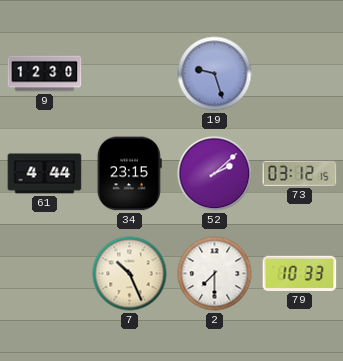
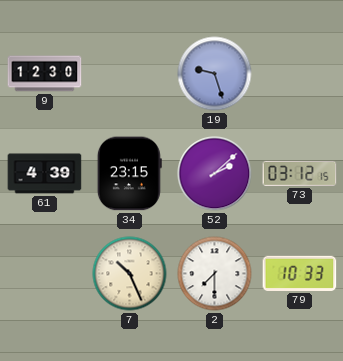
61: 4:44 -> 4:39
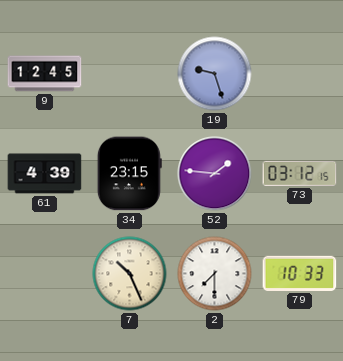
9: 12:30 -> 12:45
52: 2:08 -> 1:46
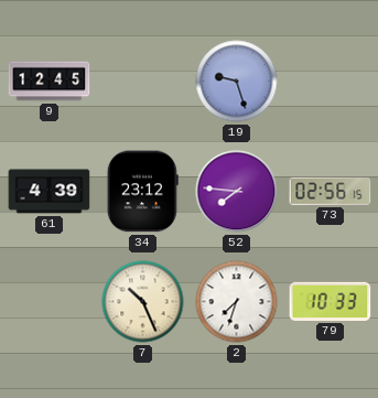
34: 23:15 -> 23:12
52: 1:46 -> 7:46
73: 03:12 -> 02:56
2: 7:30 -> 7:33
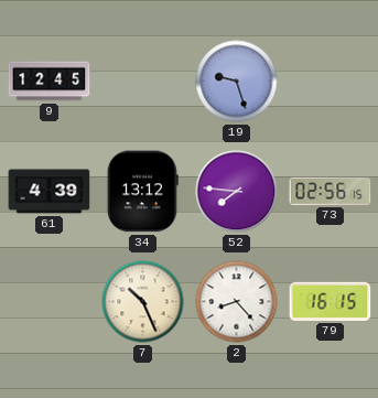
34: 23:12 -> 13:12
2: 7:33 -> 8:23
79: 10:33 -> 16:15
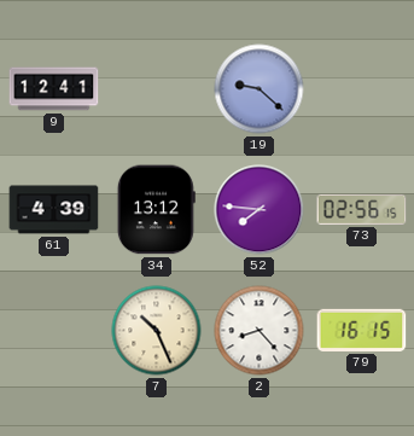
9: 12:45 -> 12:41
19: 9:27 -> 9:22
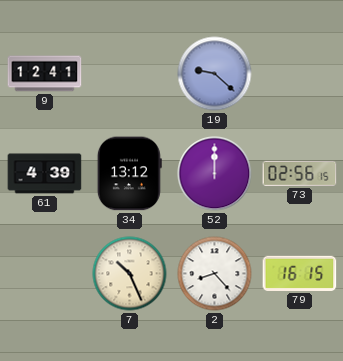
52: 7:46 -> 12:00
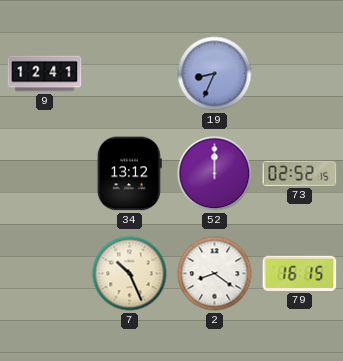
19: 9:22 -> 8:34
61: 4:39 -> none
73: 02:56 -> 02:52
2: 8:23 -> 8:21
